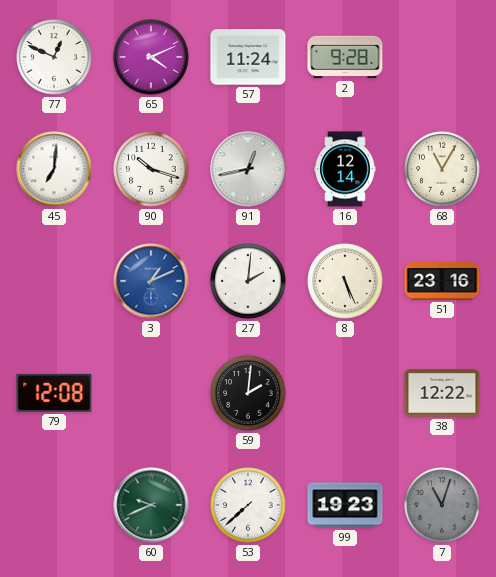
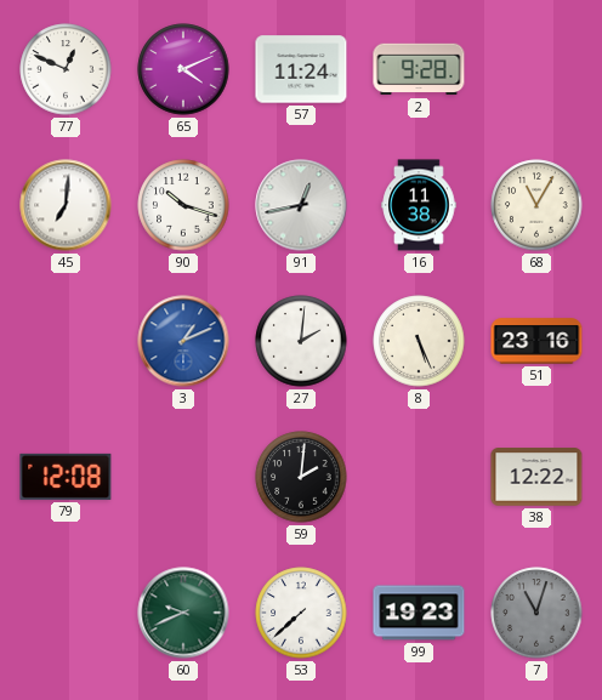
16: 12:14 -> 11:38
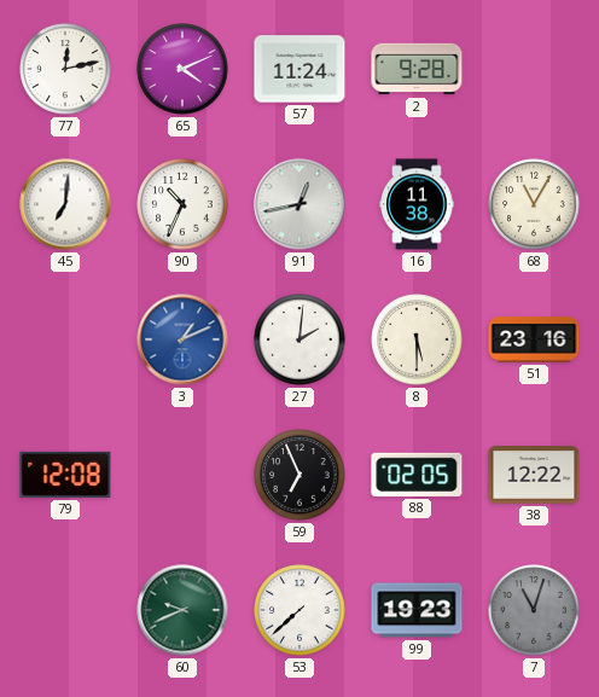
77: 12:49 -> 12:13
90: 10:18 -> 10:34
8: 5:26 -> 5:30
59: 2:01 -> 6:56
88: none -> 02:05
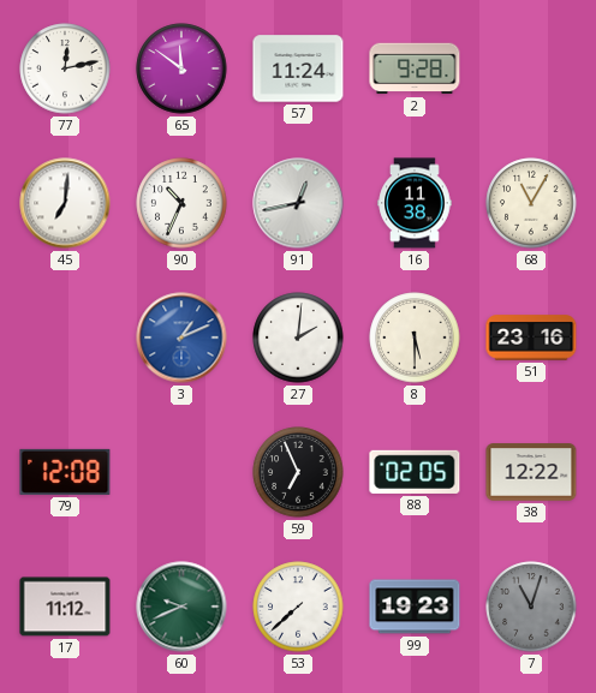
65: 4:11 -> 11:51
17: none -> 11:12
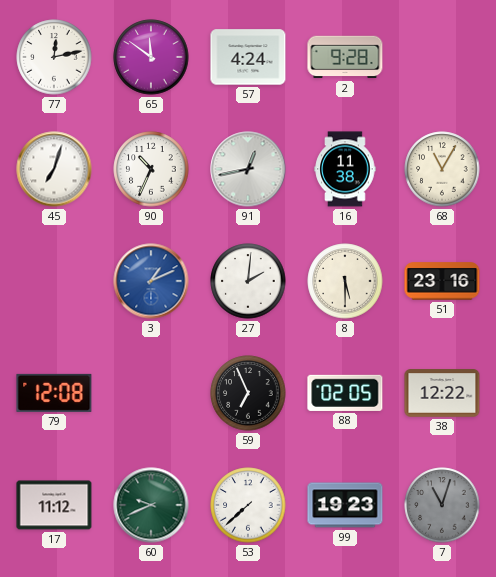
57: 11:24 -> 4:24
45: 7:01 -> 7:03
